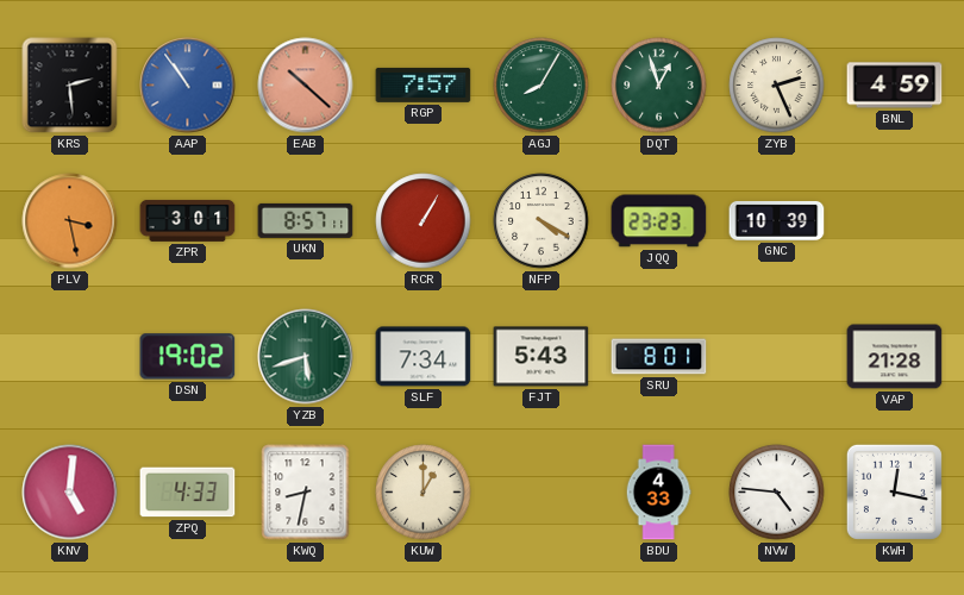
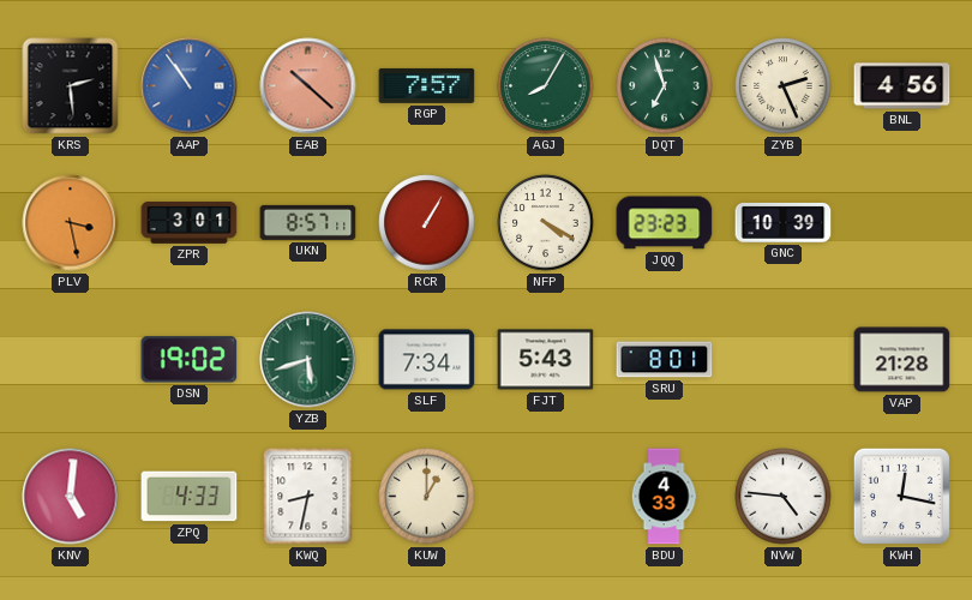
DQT: 12:57 -> 6:57
BNL: 4:59 -> 4:56
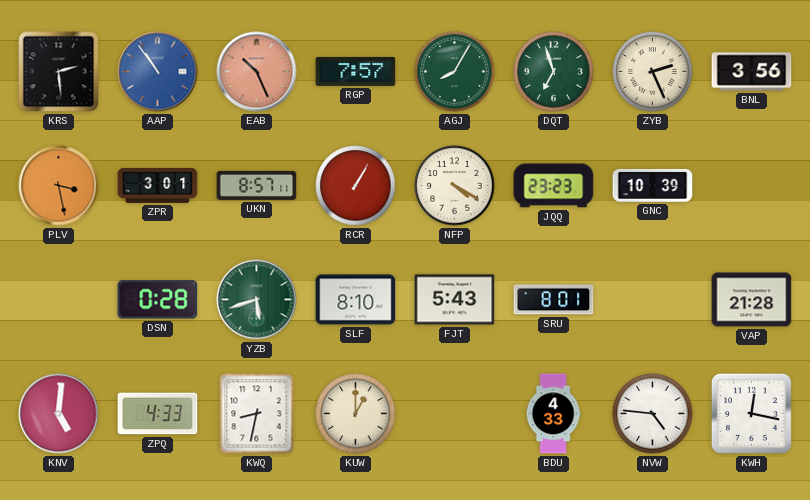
EAB: 10:22 -> 10:26
BNL: 4:56 -> 3:56
DSN: 19:02 -> 0:28
SLF: 7:34 -> 8:10
